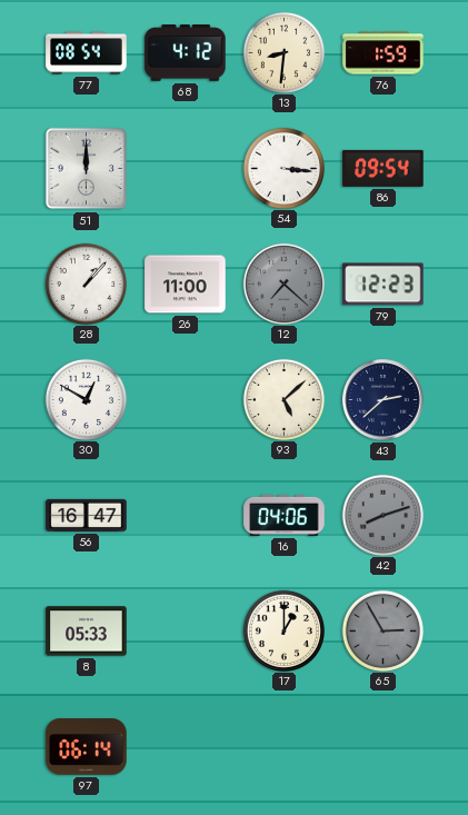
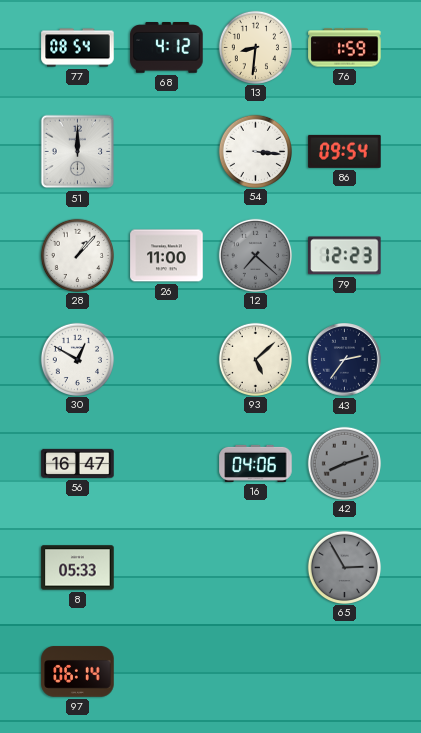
43: 2:38 -> 2:36
17: 1:00 -> none
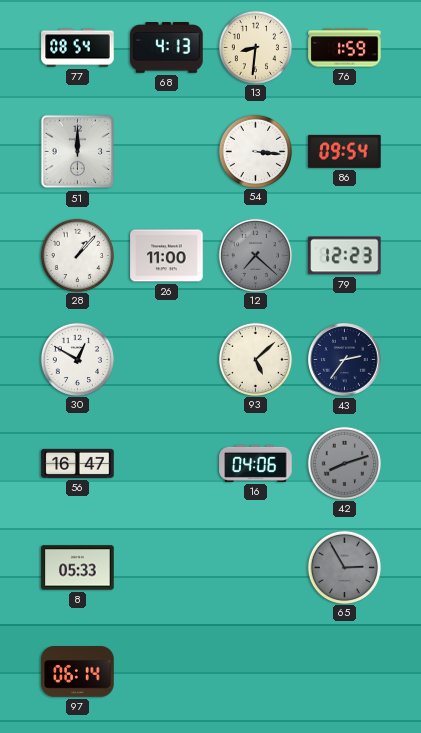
68: 4:12 -> 4:13
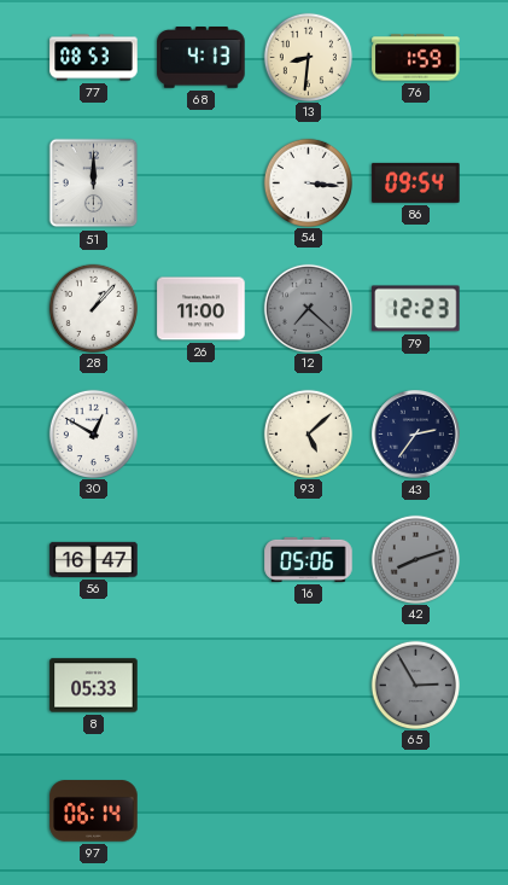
77: 08:54 -> 08:53
16: 04:06 -> 05:06
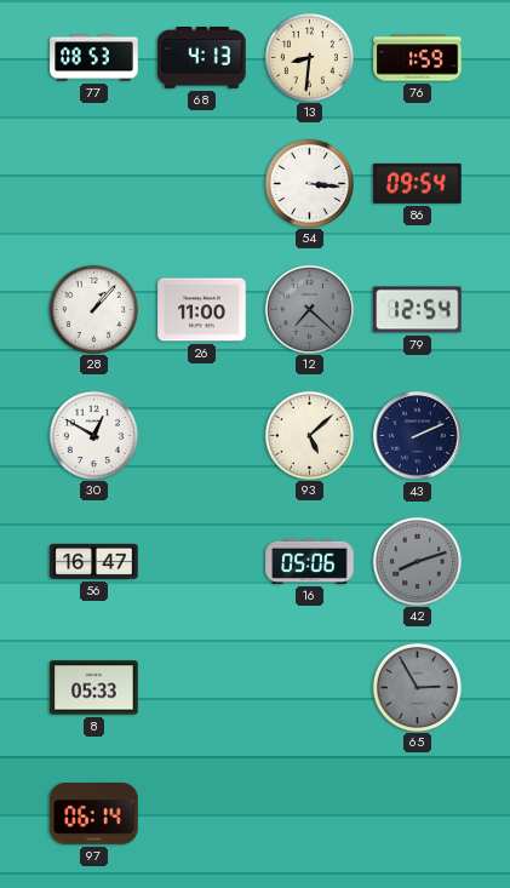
51: 12:00 -> none
79: 12:23 -> 12:54
43: 2:36 -> 2:11
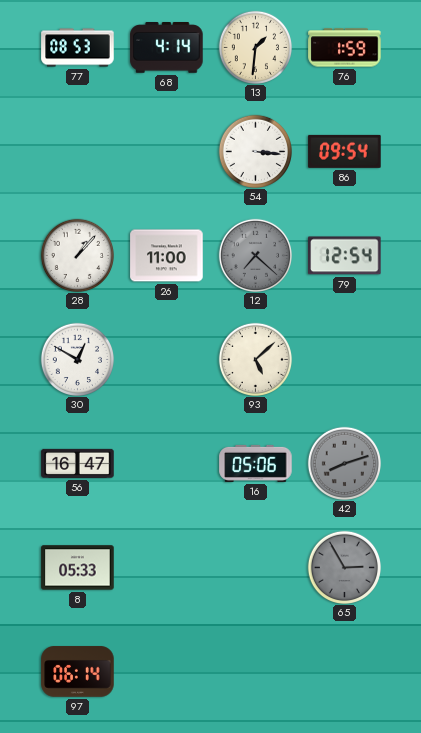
68: 4:13 -> 4:14
13: 8:31 -> 1:31
43: 2:11 -> none
